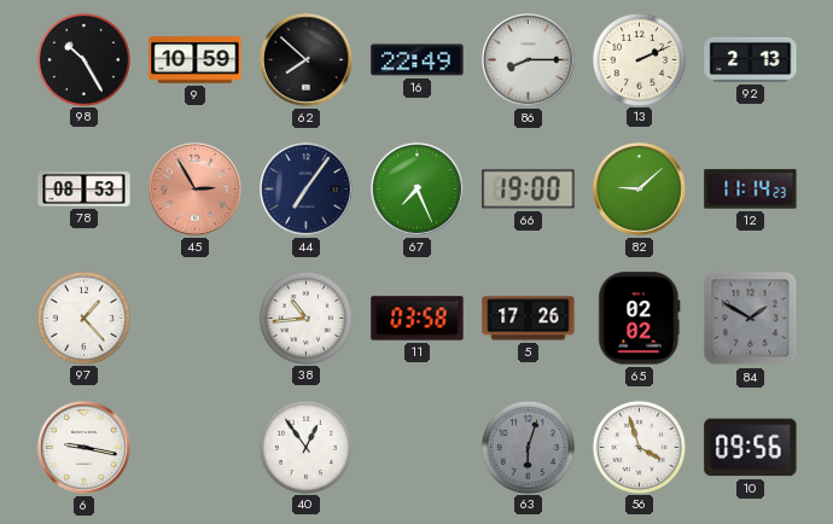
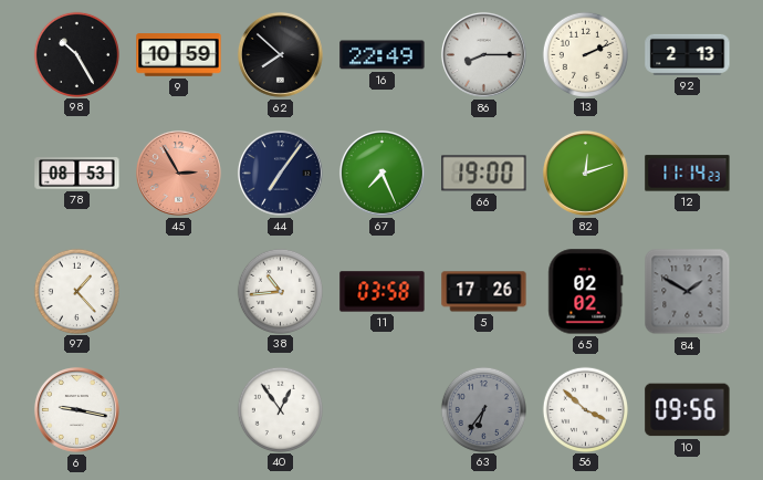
82: 9:08 -> 12:12
63: 6:03 -> 6:36
56: 3:57 -> 3:52
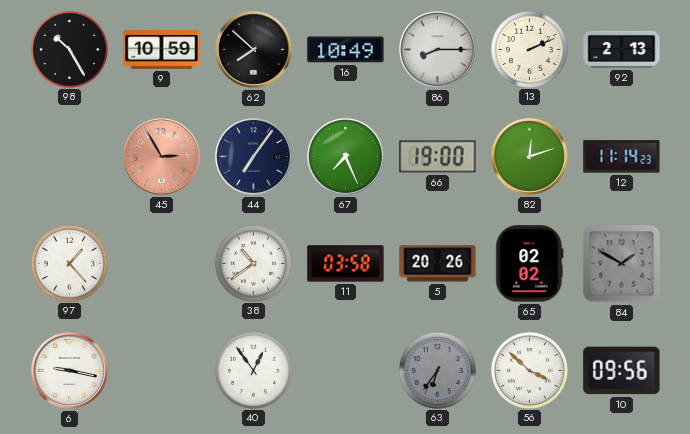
16: 22:49 -> 10:49
78: 08:53 -> none
38: 10:44 -> 10:39
5: 17:26 -> 20:26
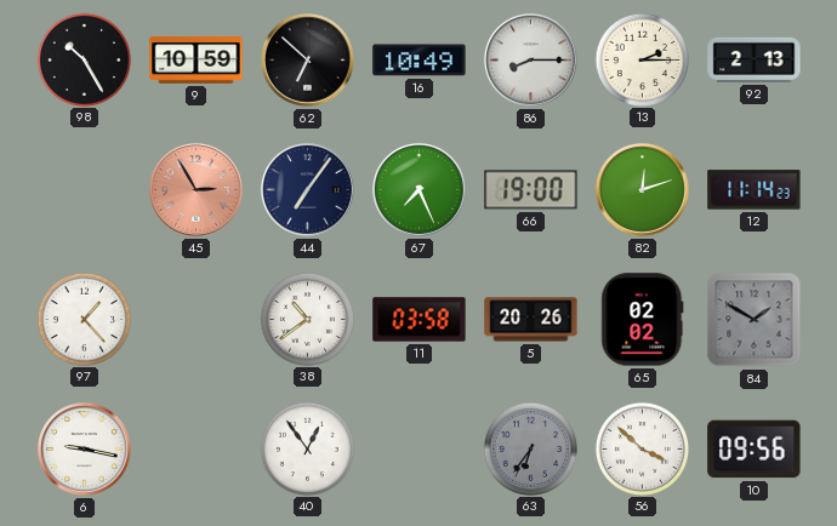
62: 7:52 -> 6:52
13: 2:11 -> 2:15
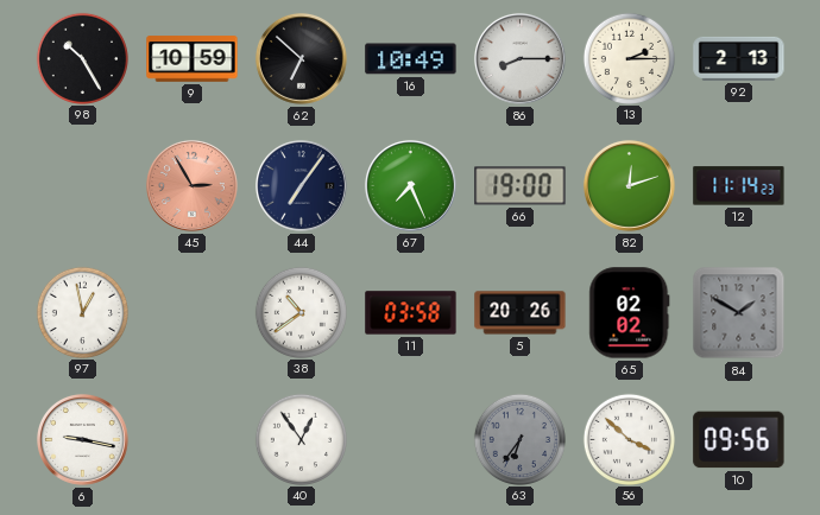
97: 1:23 -> 12:58
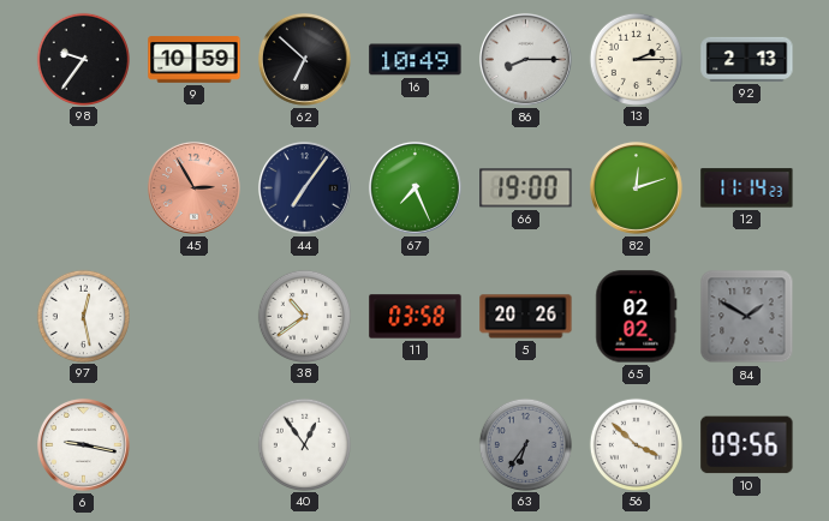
98: 10:25 -> 9:36
97: 12:58 -> 12:28
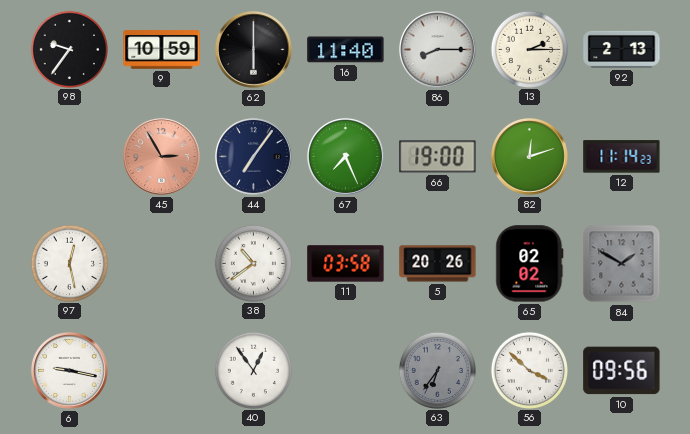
62: 6:52 -> 6:00
16: 10:49 -> 11:40
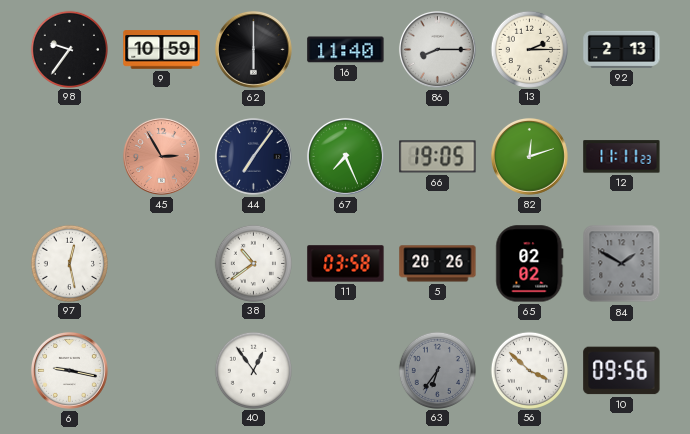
66: 19:00 -> 19:05
12: 11:14 -> 11:11
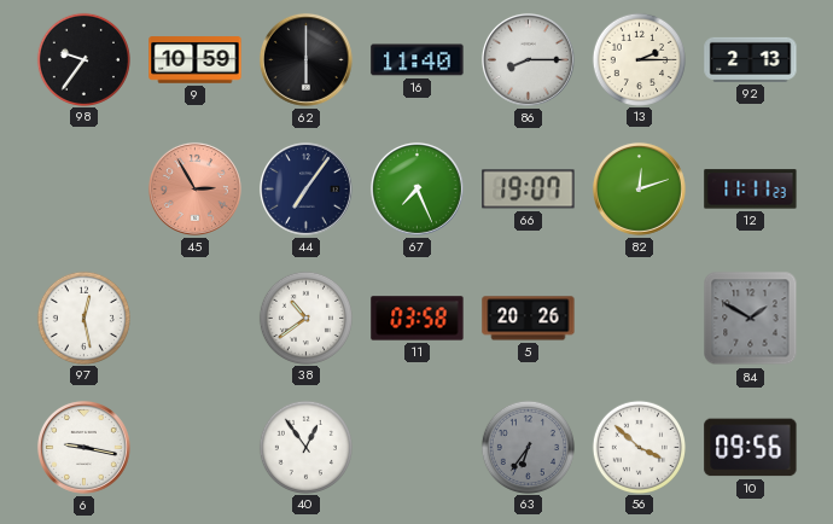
66: 19:05 -> 19:07
65: 02:02 -> none
